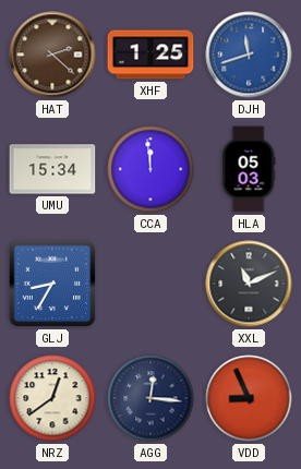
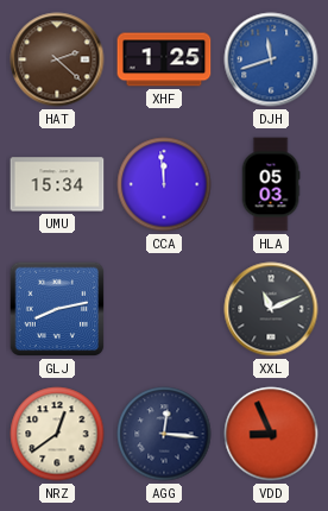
GLJ: 8:35 -> 8:13
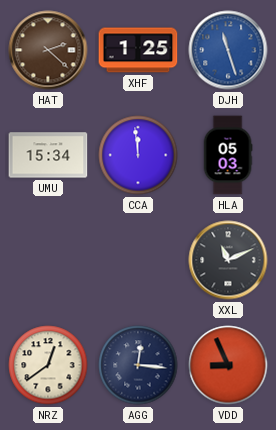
DJH: 11:42 -> 11:27
GLJ: 8:13 -> none
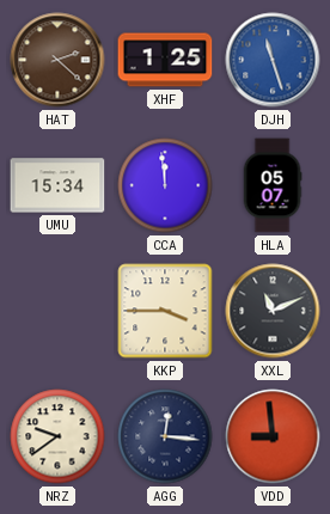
HLA: 05:03 -> 05:07
KKP: none -> 3:45
NRZ: 12:39 -> 9:39
VDD: 8:56 -> 8:59
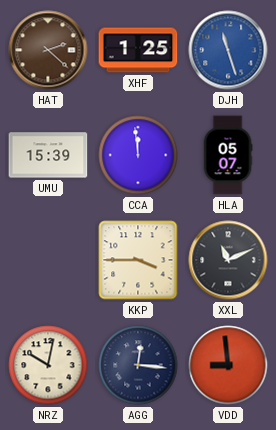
UMU: 15:34 -> 15:39
NRZ: 9:39 -> 10:02
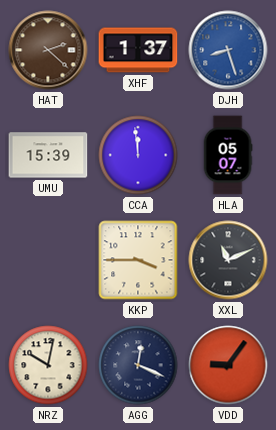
XHF: 1:25 -> 1:37
DJH: 11:27 -> 8:27
AGG: 12:16 -> 12:19
VDD: 8:59 -> 9:06
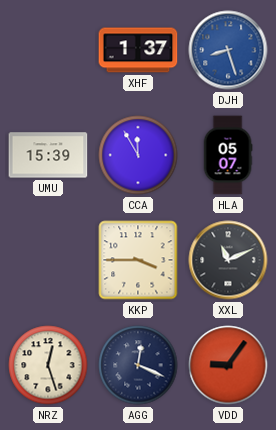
HAT: 2:22 -> none
CCA: 11:59 -> 11:55
NRZ: 10:02 -> 12:27
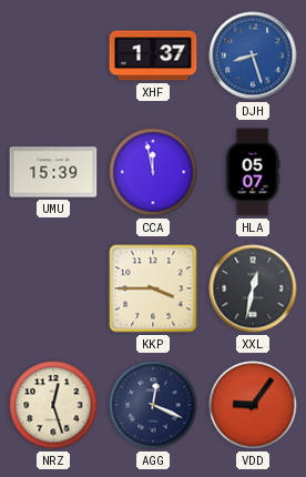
CCA: 11:55 -> 11:58
XXL: 11:11 -> 12:32
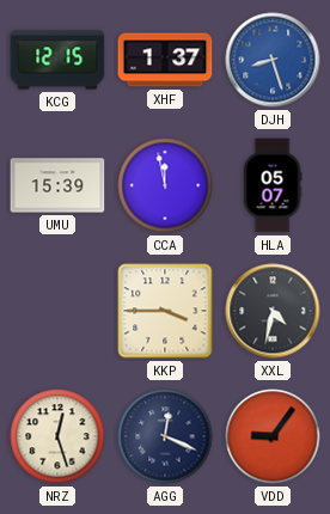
KCG: none -> 12:15
XXL: 12:32 -> 4:32
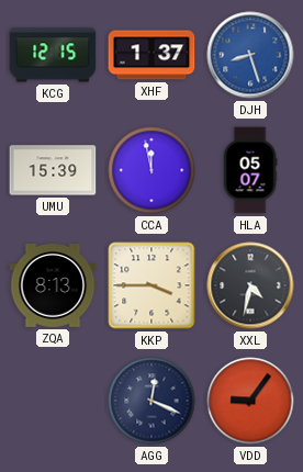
ZQA: none -> 8:13
NRZ: 12:27 -> none
